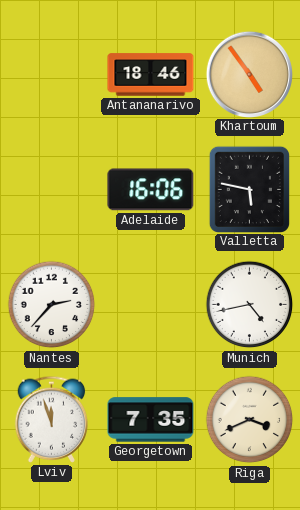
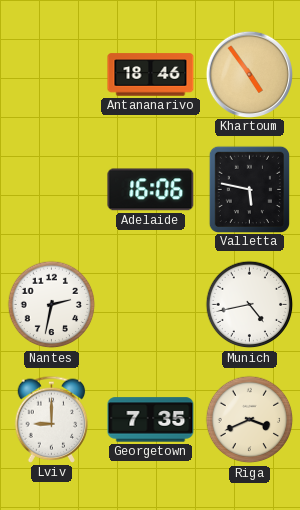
Nantes: 2:37 -> 2:32
Lviv: 11:57 -> 9:00
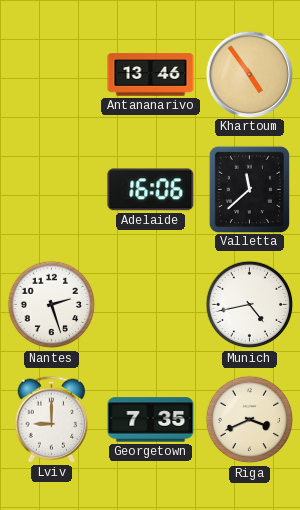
Antananarivo: 18:46 -> 13:46
Valletta: 5:47 -> 11:38
Nantes: 2:32 -> 2:27
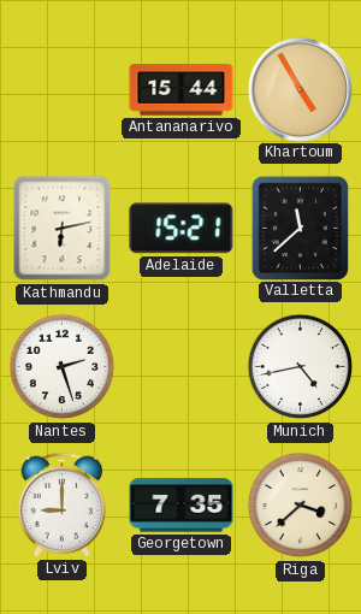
Antananarivo: 13:46 -> 15:44
Khartoum: 4:54 -> 4:55
Kathmandu: none -> 6:13
Adelaide: 16:06 -> 15:21
Riga: 3:41 -> 3:38
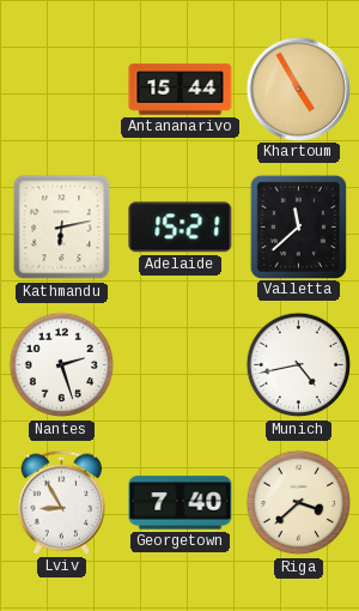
Lviv: 9:00 -> 8:55
Georgetown: 7:35 -> 7:40
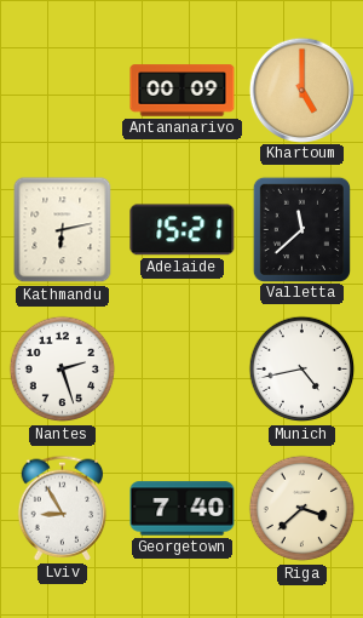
Antananarivo: 15:44 -> 00:09
Khartoum: 4:55 -> 5:00
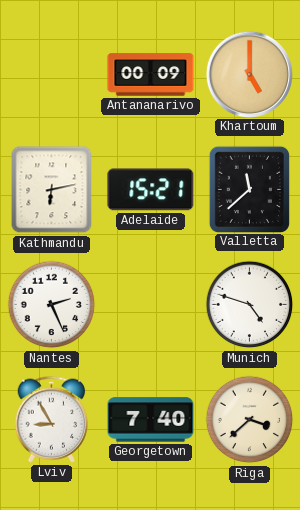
Nantes: 2:27 -> 2:26
Munich: 4:43 -> 4:48
